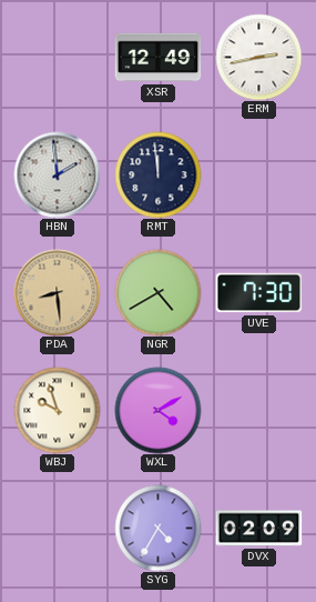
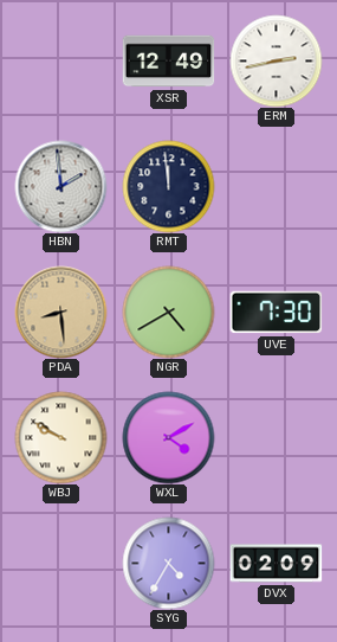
WBJ: 9:57 -> 9:50
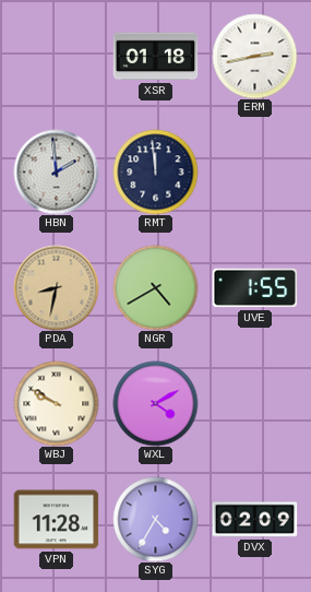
XSR: 12:49 -> 01:18
PDA: 8:29 -> 8:32
UVE: 7:30 -> 1:55
VPN: none -> 11:28
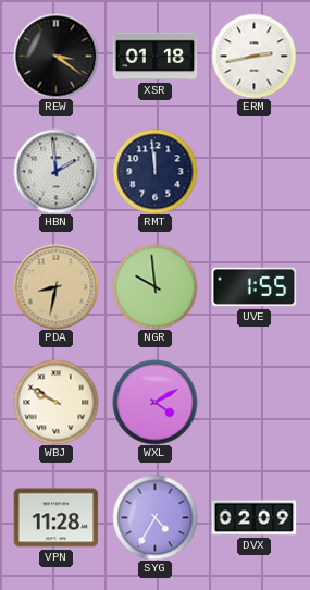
REW: none -> 3:21
NGR: 4:40 -> 9:59
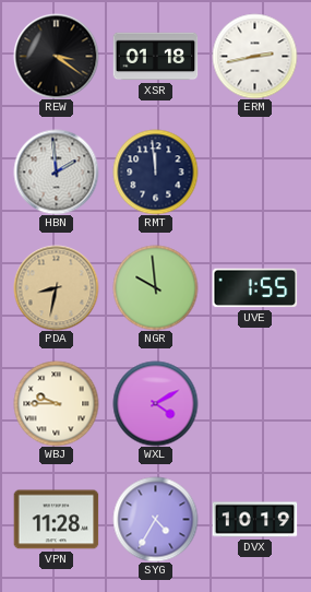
WBJ: 9:50 -> 9:45
DVX: 02:09 -> 10:19
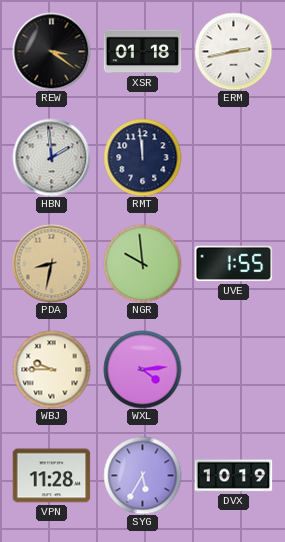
WXL: 4:10 -> 4:14
SYG: 4:35 -> 5:35
